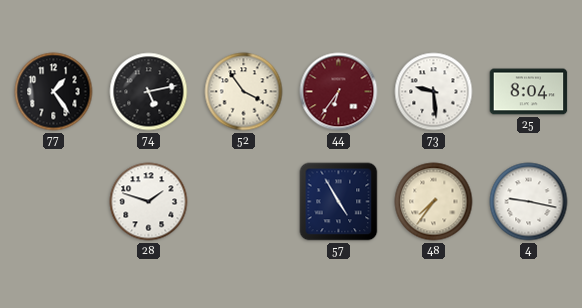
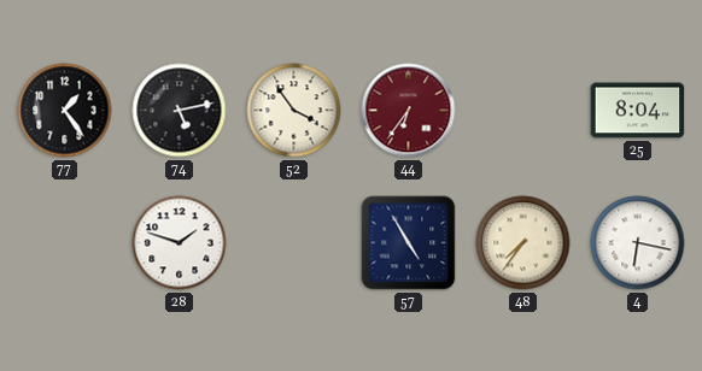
73: 9:29 -> none
4: 9:17 -> 6:17
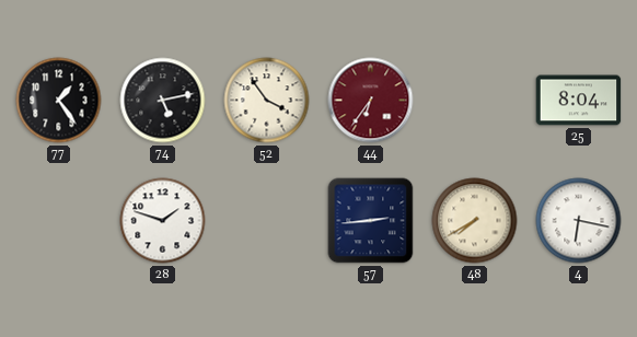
57: 4:55 -> 2:44
48: 7:36 -> 7:40
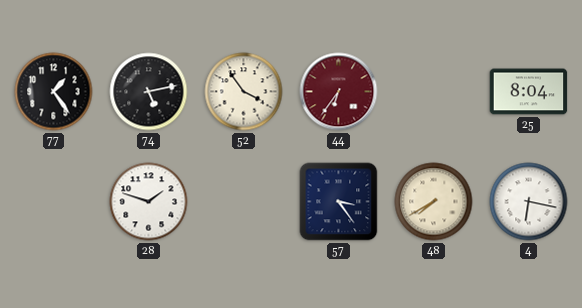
57: 2:44 -> 3:24
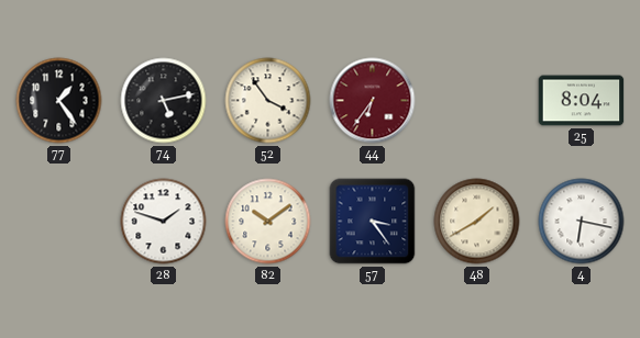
82: none -> 10:09
48: 7:40 -> 1:40
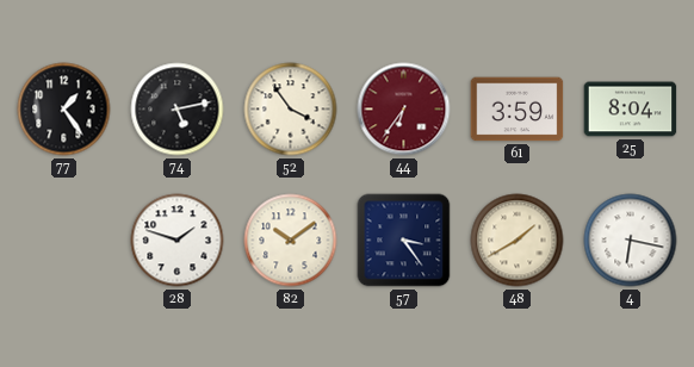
61: none -> 3:59
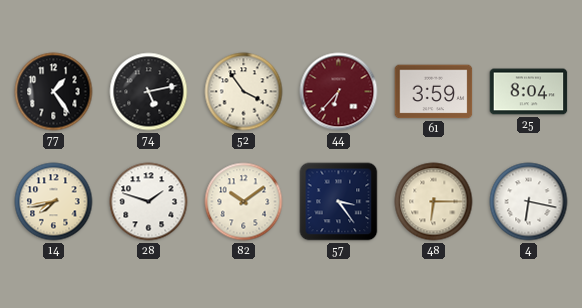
44: 6:36 -> 6:37
14: none -> 7:43
48: 1:40 -> 6:15
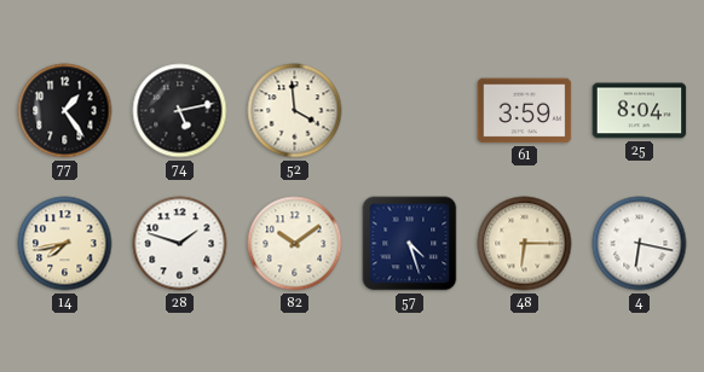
52: 3:54 -> 3:59
44: 6:37 -> none
57: 3:24 -> 4:27
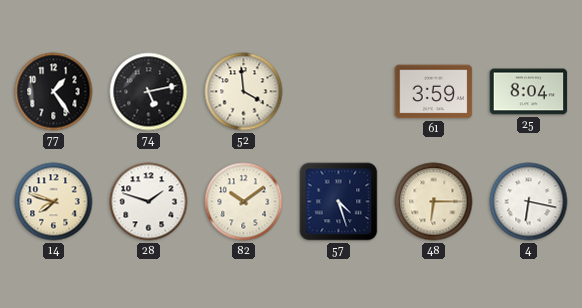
14: 7:43 -> 7:48
